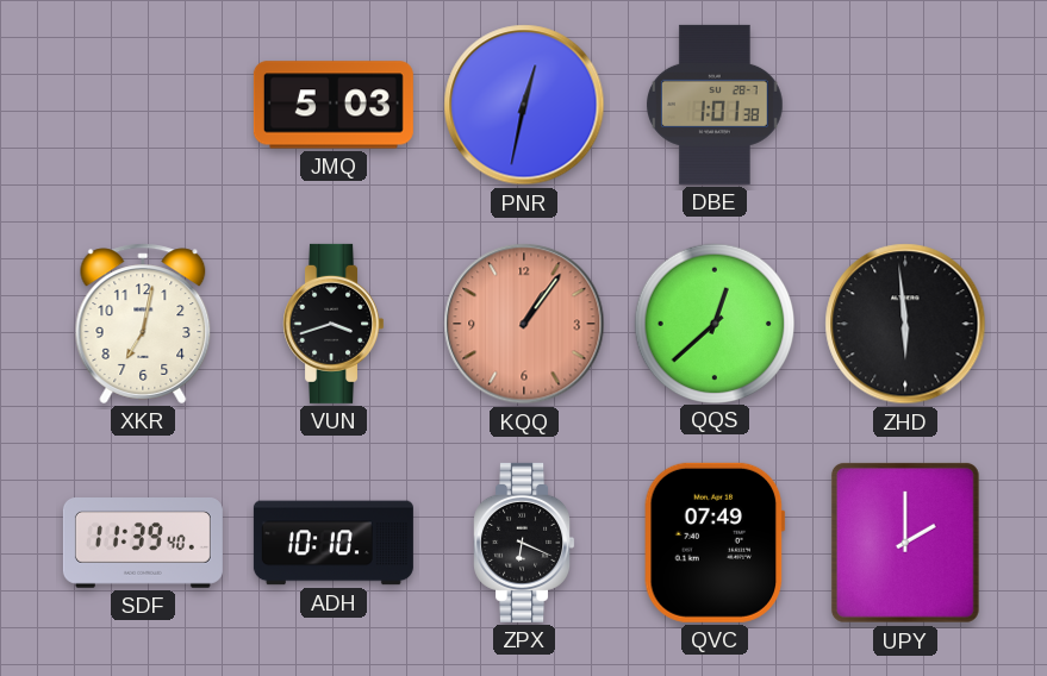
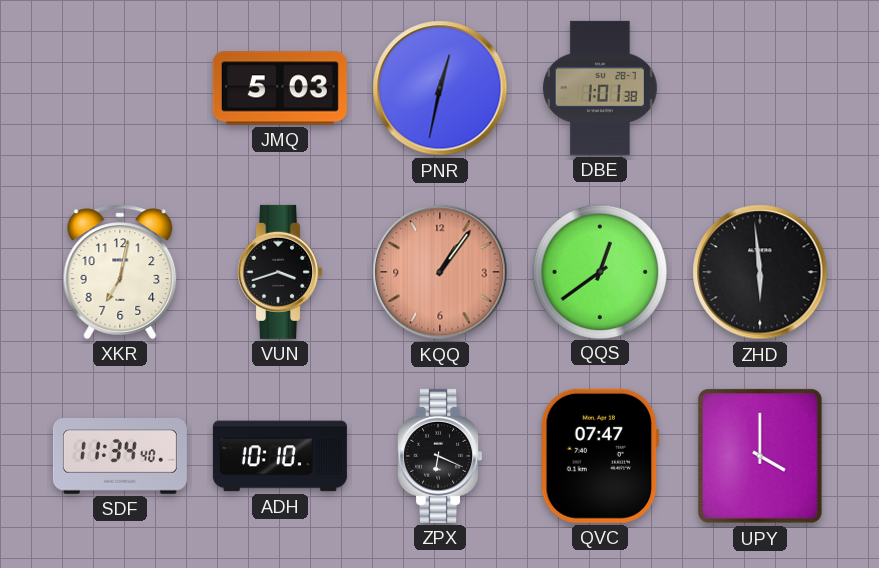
QQS: 12:38 -> 12:39
SDF: 11:39 -> 11:34
QVC: 07:49 -> 07:47
UPY: 2:00 -> 4:00
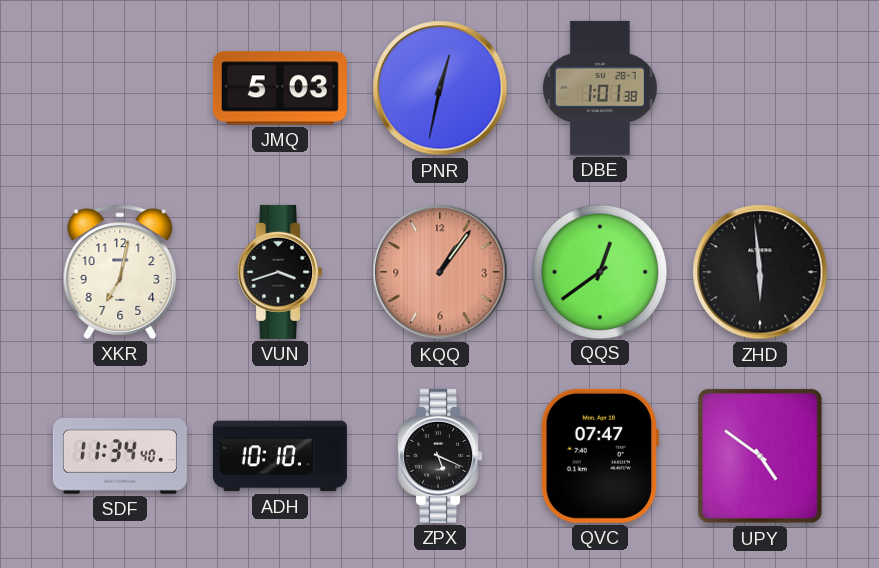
ZPX: 6:19 -> 5:19
UPY: 4:00 -> 4:51
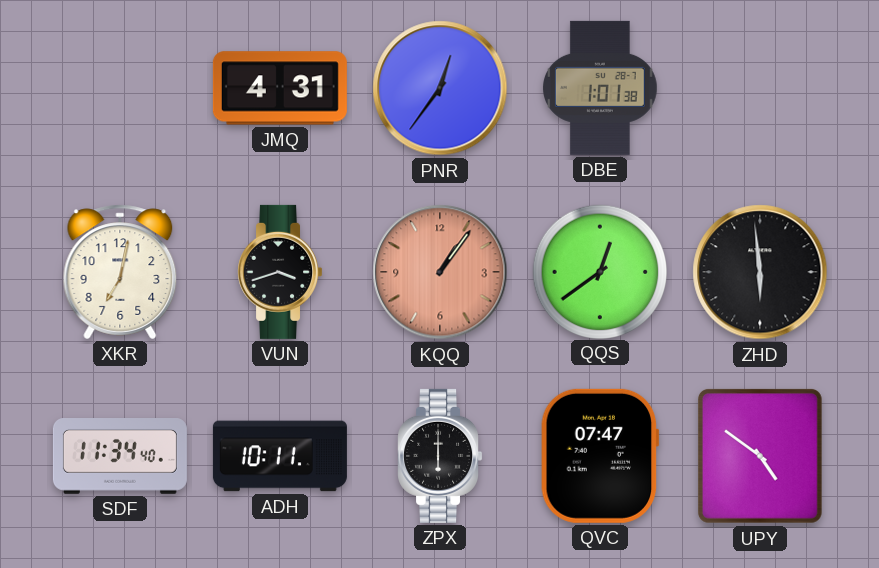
JMQ: 5:03 -> 4:31
PNR: 12:32 -> 12:36
ADH: 10:10 -> 10:11
ZPX: 5:19 -> 6:00
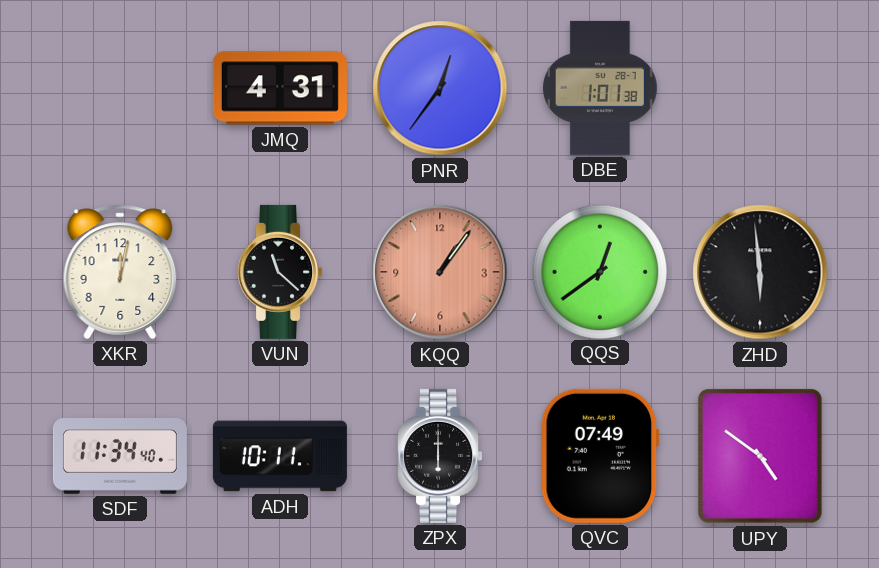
XKR: 7:02 -> 12:02
VUN: 3:42 -> 11:22
QVC: 07:47 -> 07:49
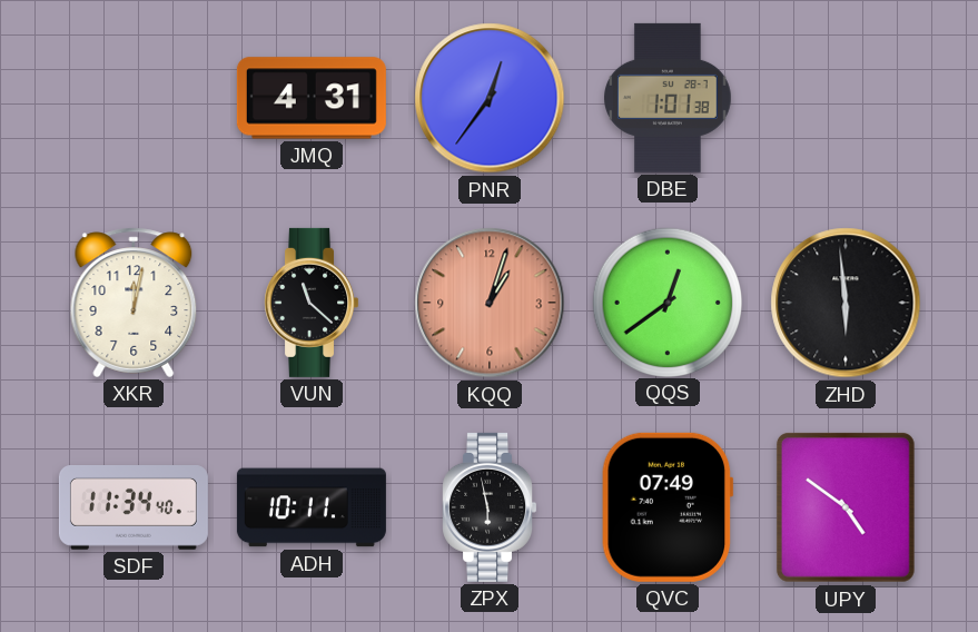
KQQ: 1:06 -> 1:03
ZPX: 6:00 -> 5:58
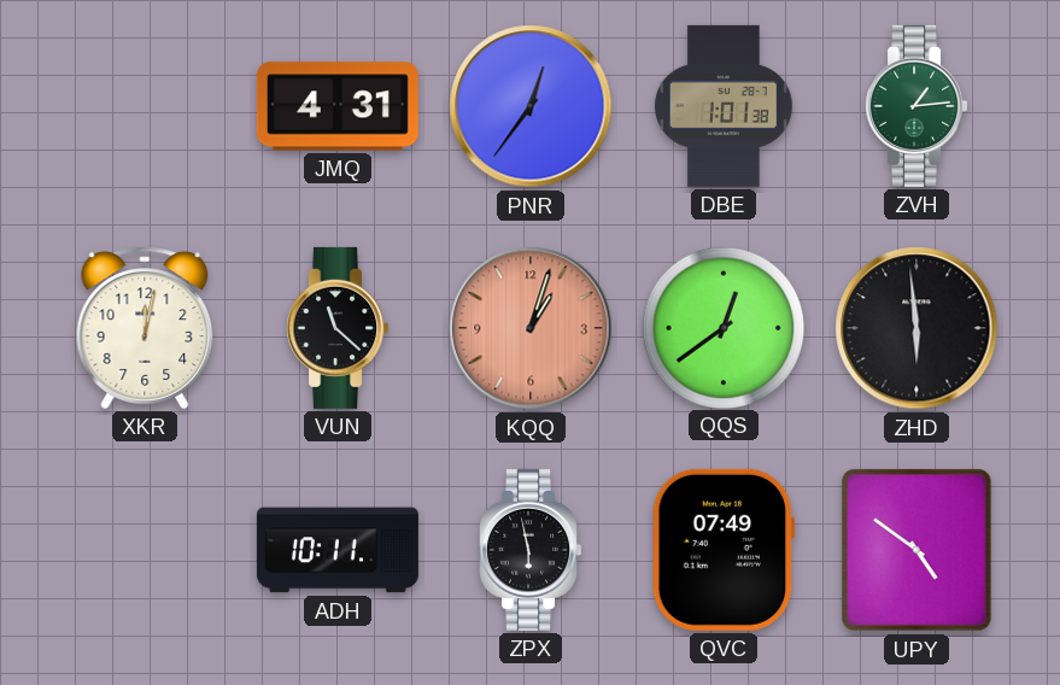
ZVH: none -> 1:14
SDF: 11:34 -> none
